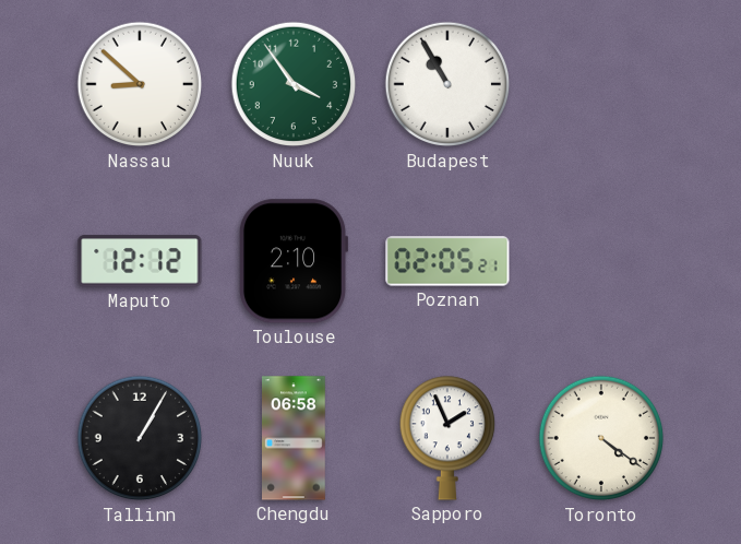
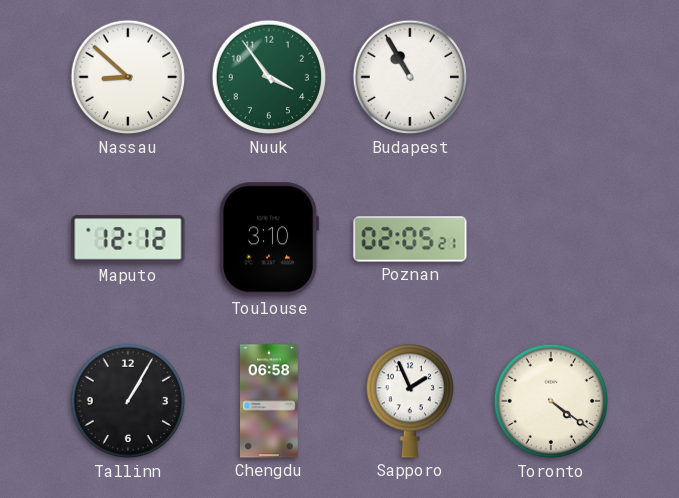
Toulouse: 2:10 -> 3:10
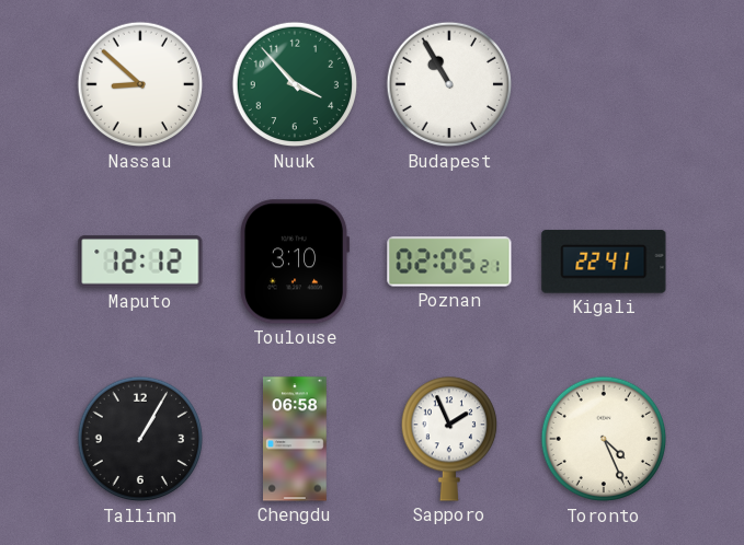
Nuuk: 3:54 -> 3:53
Kigali: none -> 22:41
Toronto: 4:21 -> 4:26
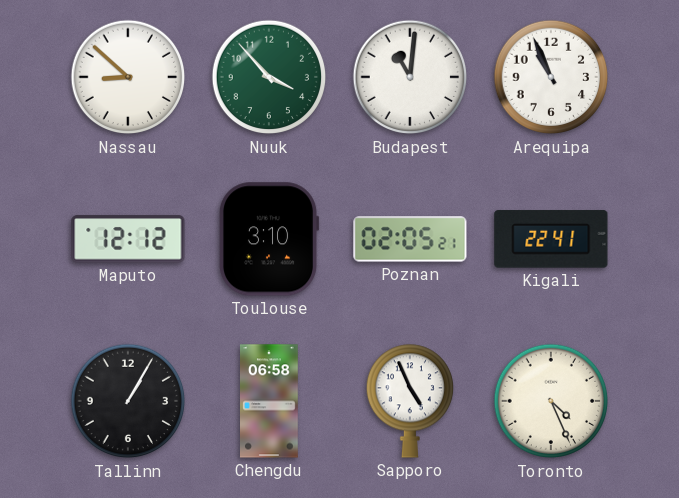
Budapest: 10:55 -> 11:01
Arequipa: none -> 10:56
Sapporo: 1:56 -> 4:56
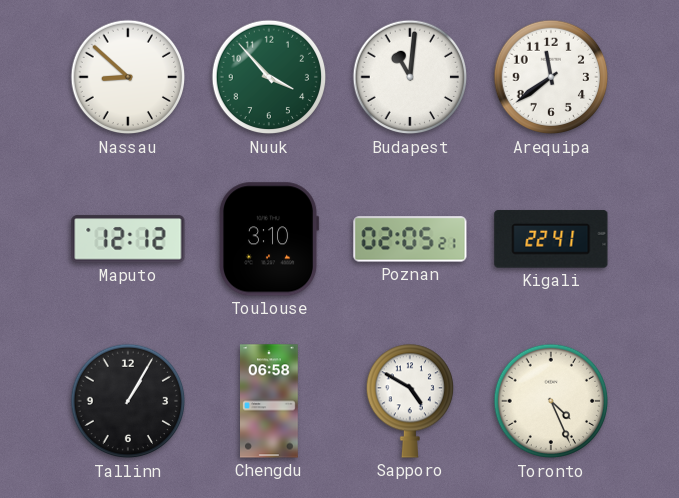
Arequipa: 10:56 -> 11:39
Sapporo: 4:56 -> 4:50
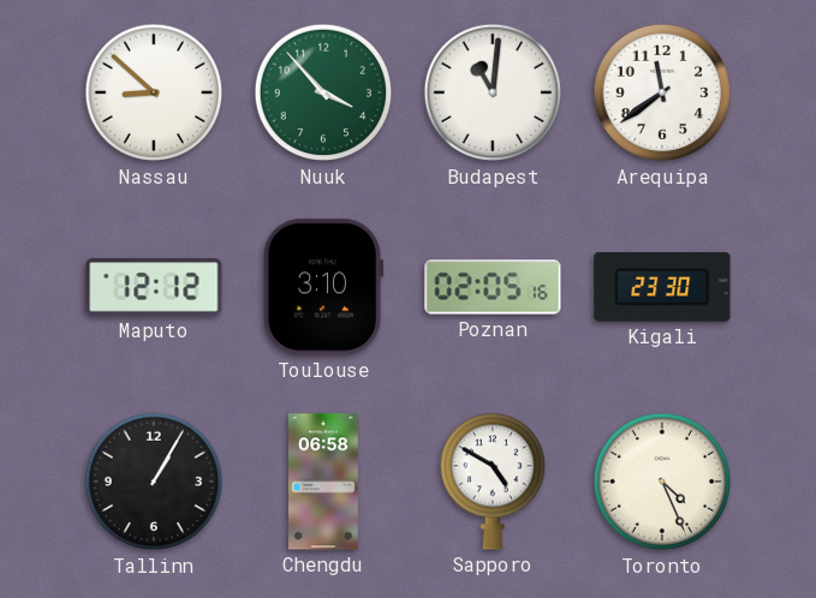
Poznan: 02:05:21 -> 02:05:16
Kigali: 22:41 -> 23:30
